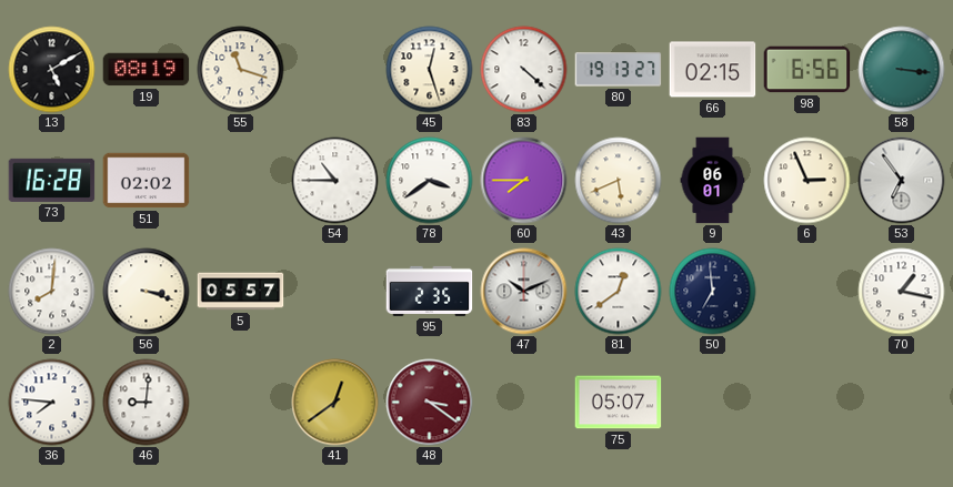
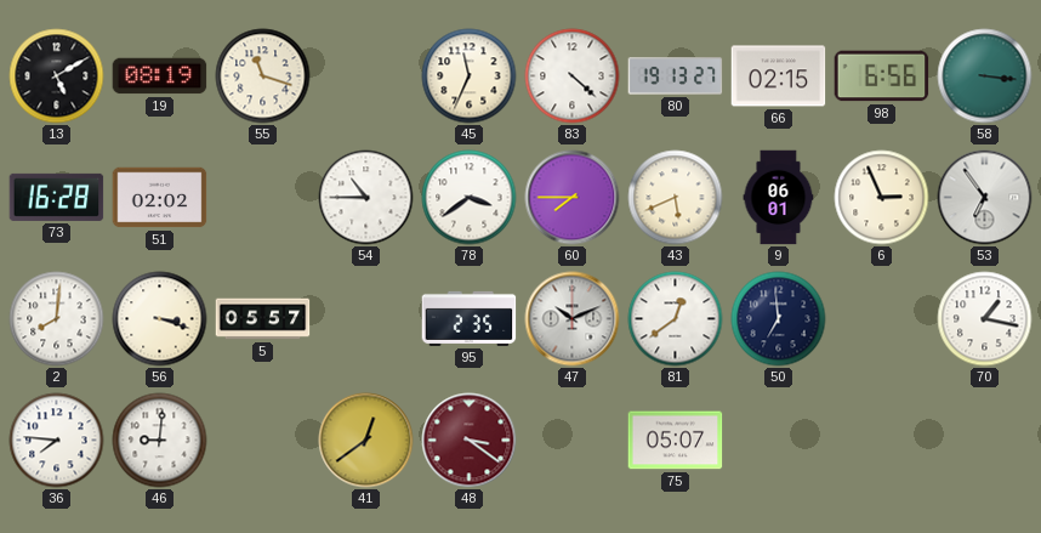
45: 12:27 -> 11:34
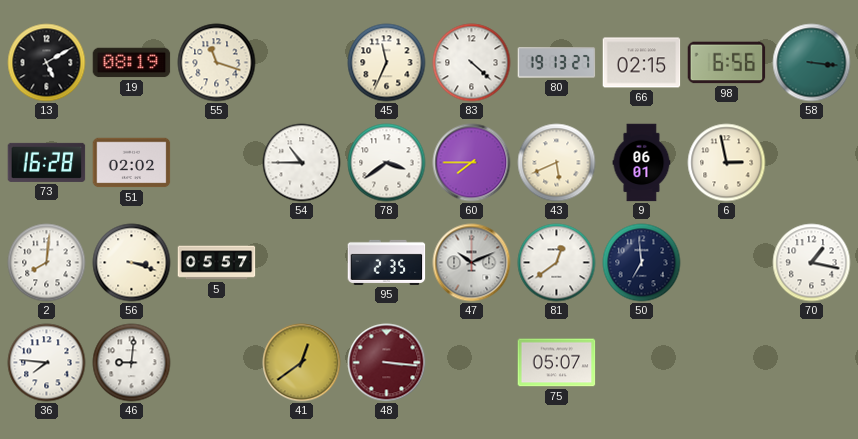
6: 2:56 -> 2:58
53: 6:54 -> none
48: 3:21 -> 3:16
